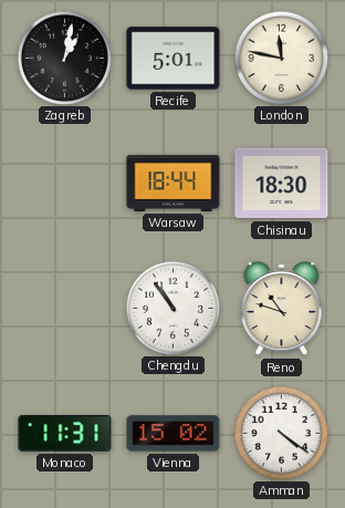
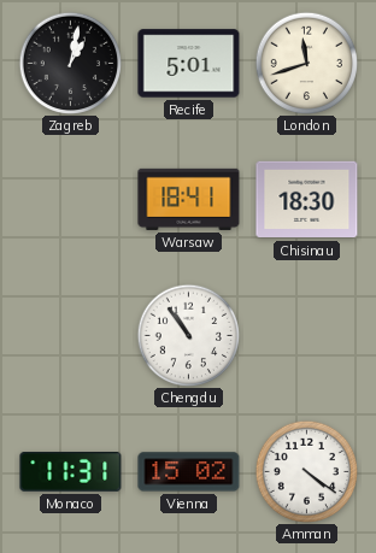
London: 11:47 -> 11:42
Warsaw: 18:44 -> 18:41
Reno: 10:48 -> none
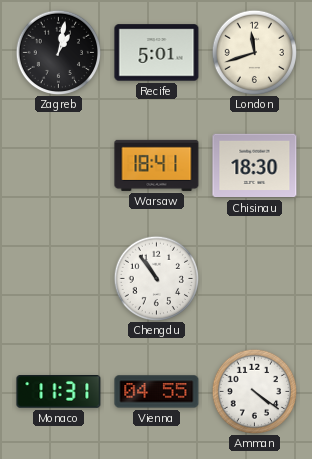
Vienna: 15:02 -> 04:55
